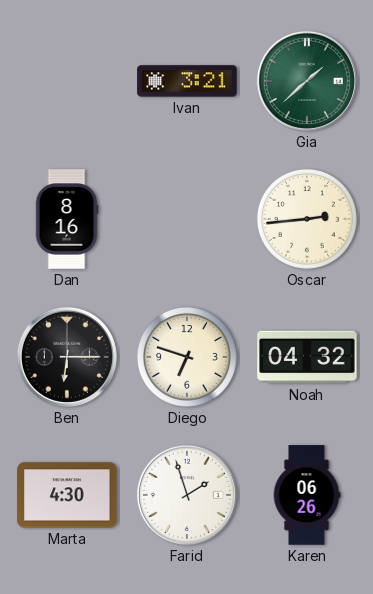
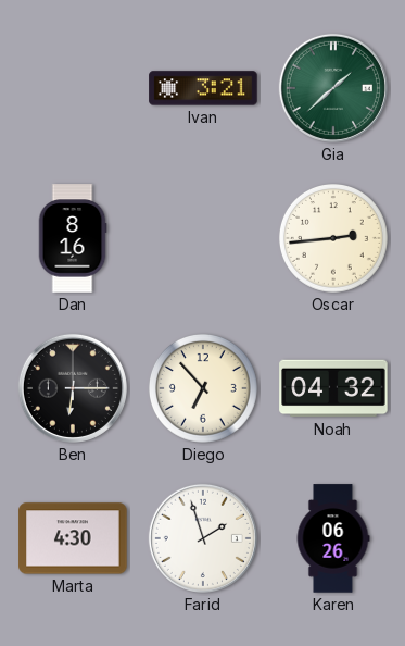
Diego: 6:48 -> 6:53
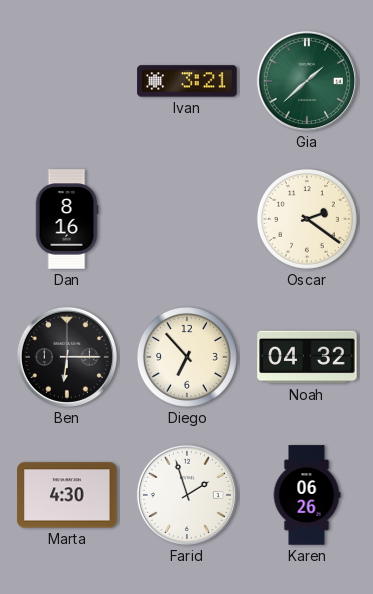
Oscar: 2:44 -> 2:21
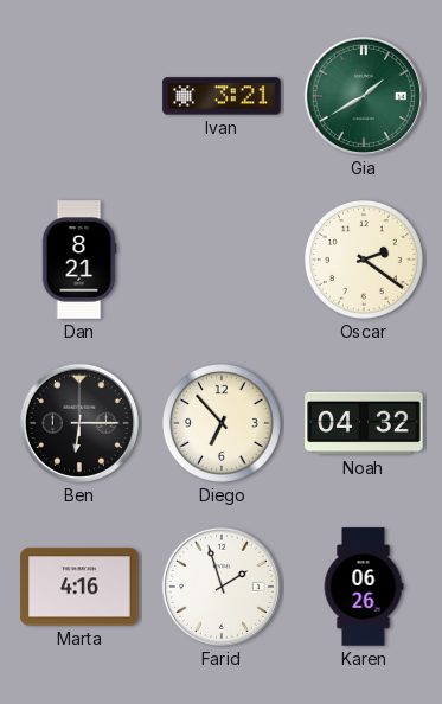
Gia: 1:38 -> 1:40
Dan: 8:16 -> 8:21
Marta: 4:30 -> 4:16
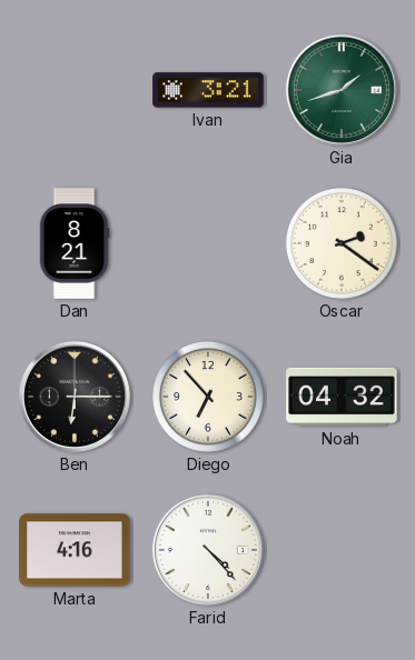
Gia: 1:40 -> 1:42
Farid: 1:57 -> 4:23
Karen: 06:26 -> none
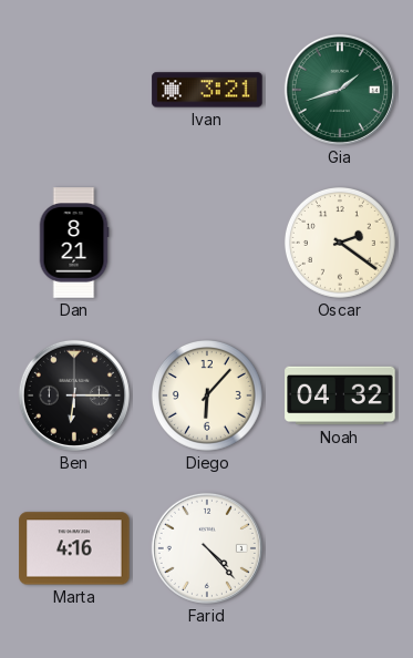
Diego: 6:53 -> 6:07
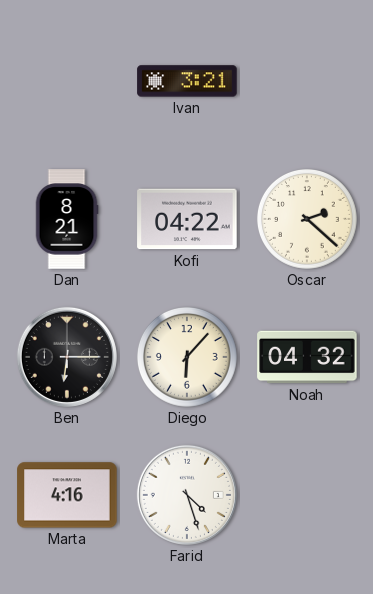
Gia: 1:42 -> none
Kofi: none -> 04:22
Oscar: 2:21 -> 2:22
Farid: 4:23 -> 4:27
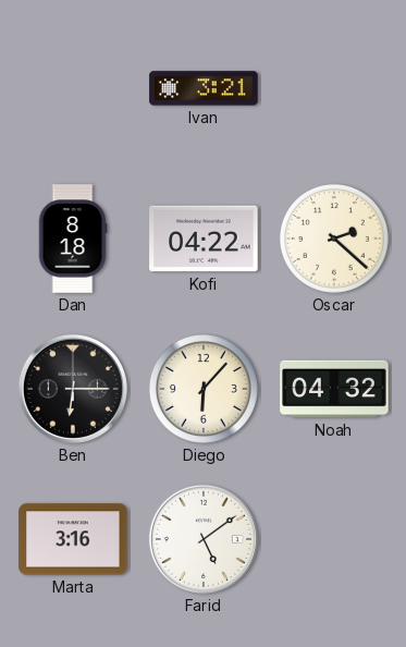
Dan: 8:21 -> 8:18
Marta: 4:16 -> 3:16
Farid: 4:27 -> 5:09
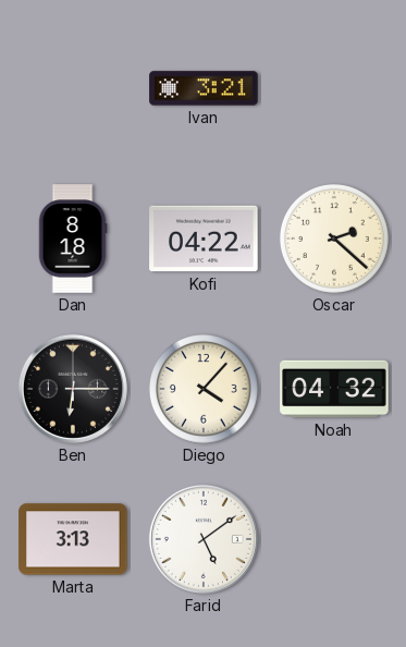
Diego: 6:07 -> 4:07
Marta: 3:16 -> 3:13
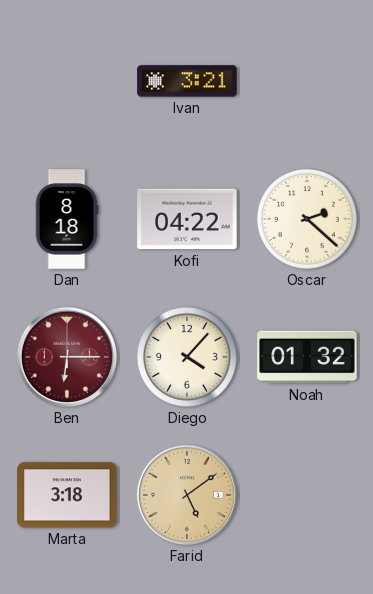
Ben dial: black -> burgundy
Noah: 04:32 -> 01:32
Marta: 3:13 -> 3:18
Farid dial: white -> champagne
